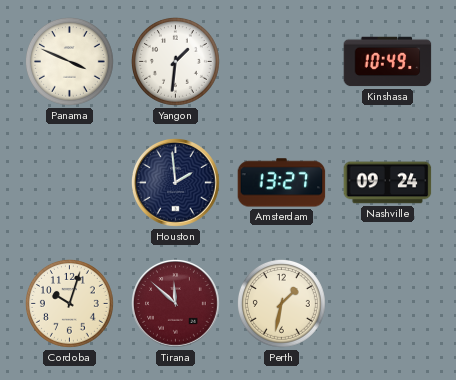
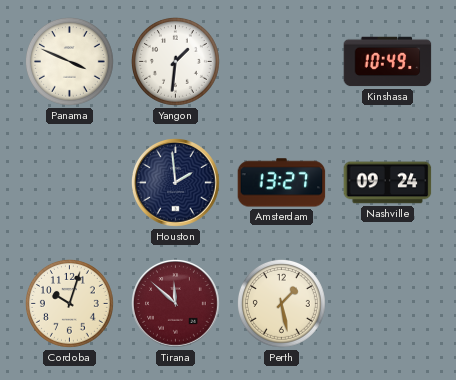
Perth: 1:32 -> 1:28
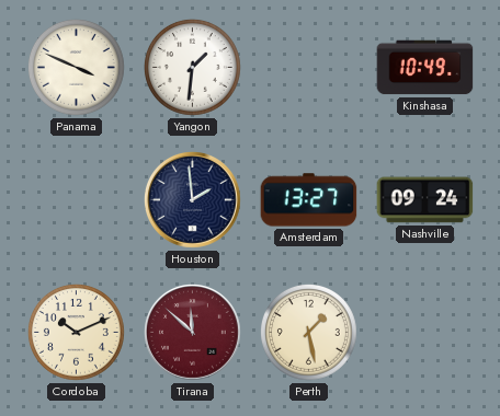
Cordoba: 10:03 -> 10:11
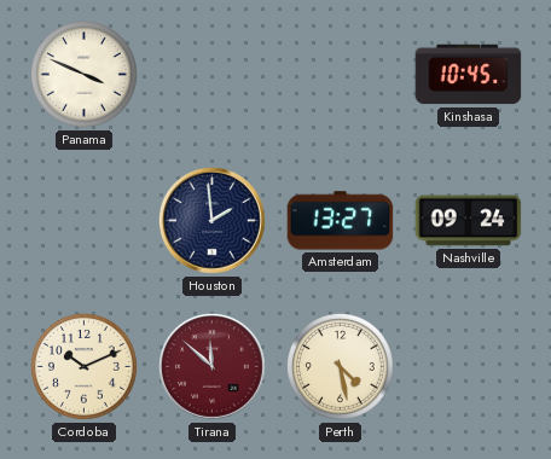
Yangon: 1:31 -> none
Kinshasa: 10:49 -> 10:45
Perth: 1:28 -> 4:28
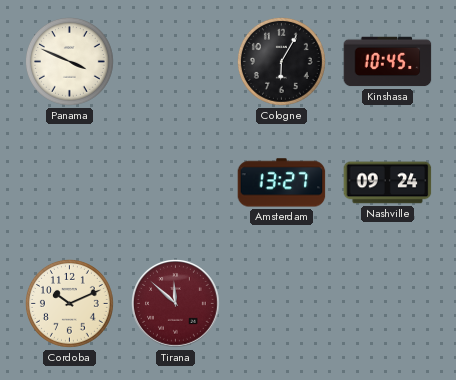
Cologne: none -> 6:05
Houston: 1:59 -> none
Perth: 4:28 -> none
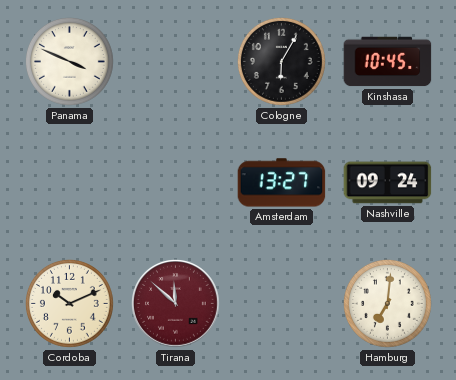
Hamburg: none -> 7:01
